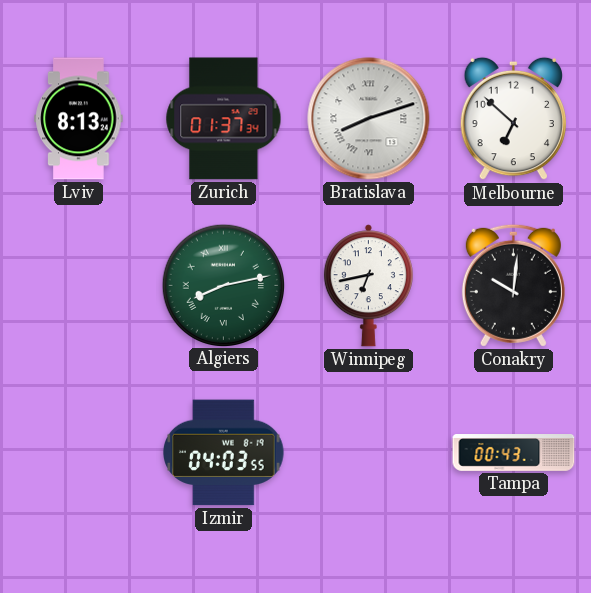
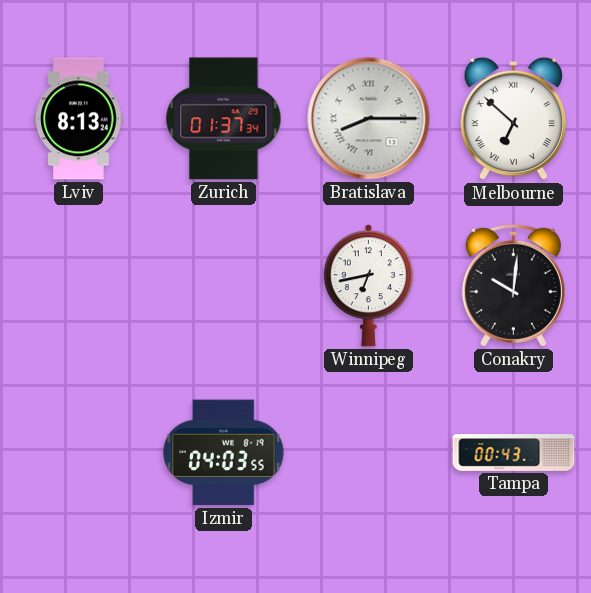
Bratislava: 8:12 -> 8:15
Melbourne numerals: Arabic -> Roman
Algiers: 8:13 -> none
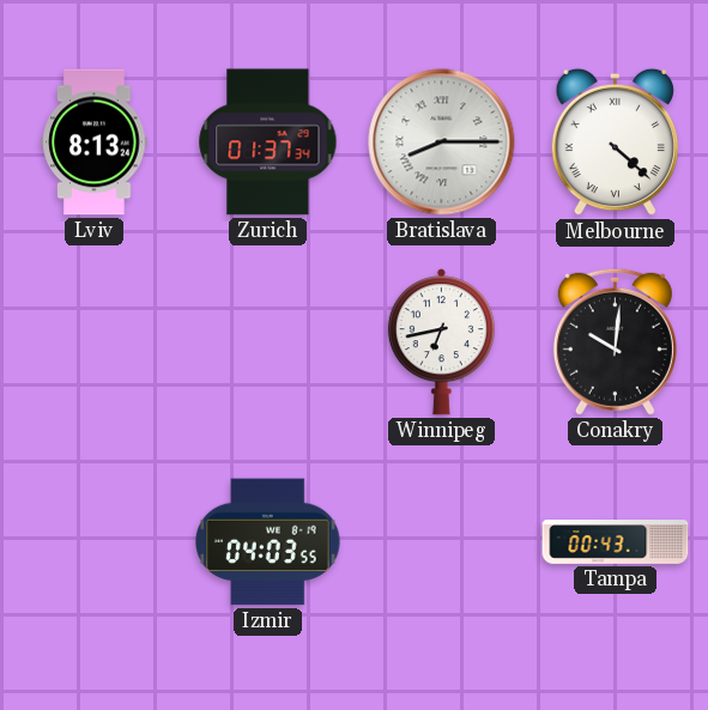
Melbourne: 6:52 -> 4:22
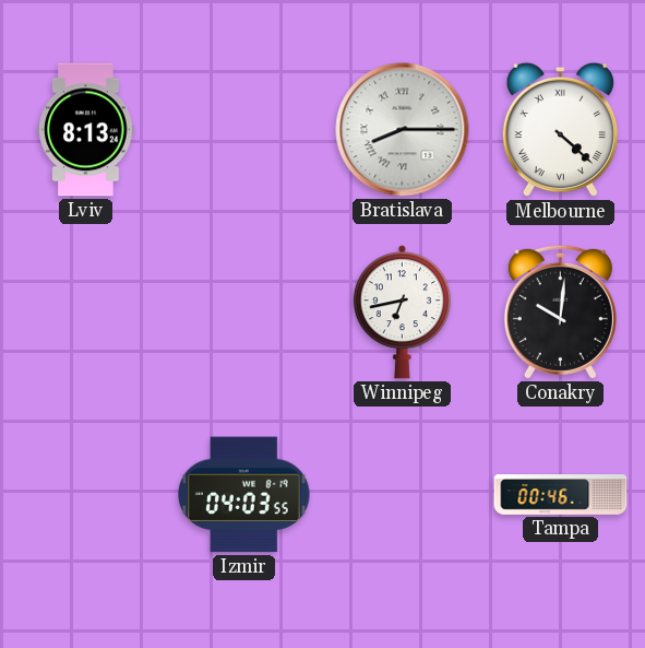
Zurich: 01:37 -> none
Tampa: 00:43 -> 00:46
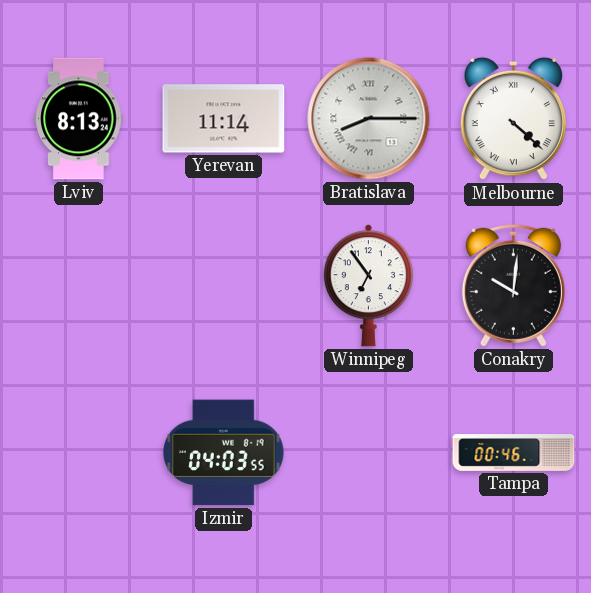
Yerevan: none -> 11:14
Winnipeg: 6:43 -> 6:54
